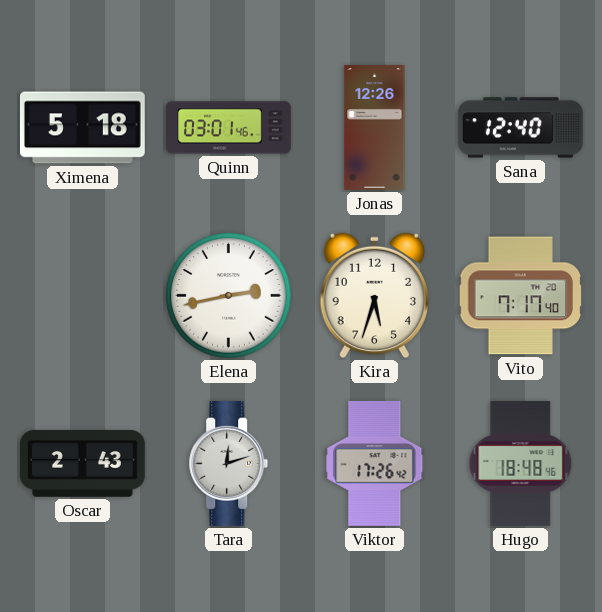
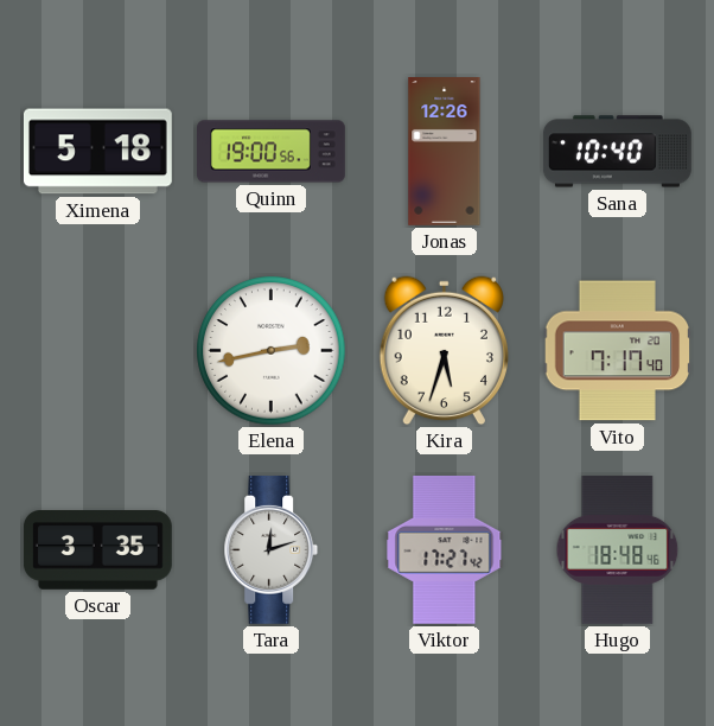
Quinn: 03:01 -> 19:00
Sana: 12:40 -> 10:40
Oscar: 2:43 -> 3:35
Viktor: 17:26 -> 17:27
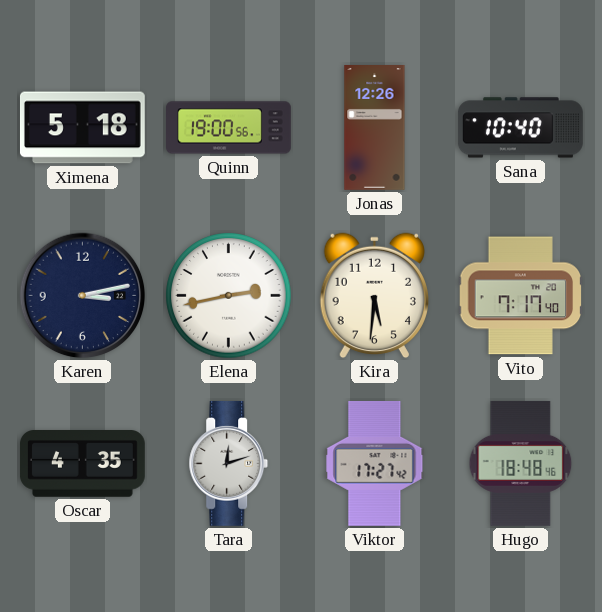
Karen: none -> 3:13
Kira: 5:33 -> 5:31
Oscar: 3:35 -> 4:35
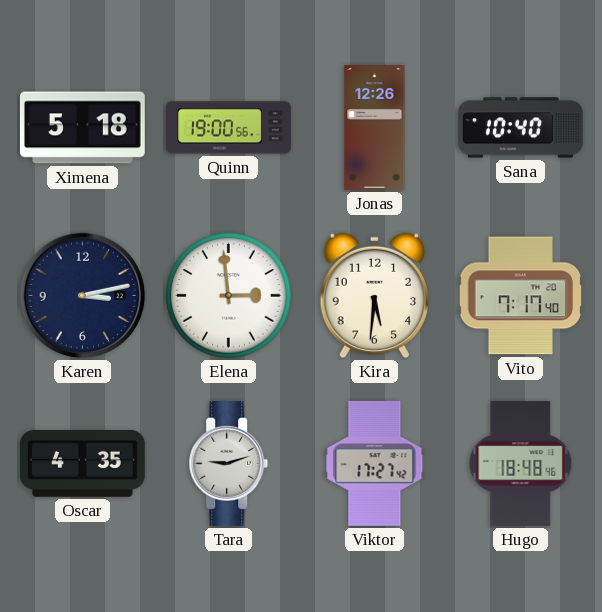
Elena: 2:43 -> 2:59
Tara: 12:12 -> 9:12
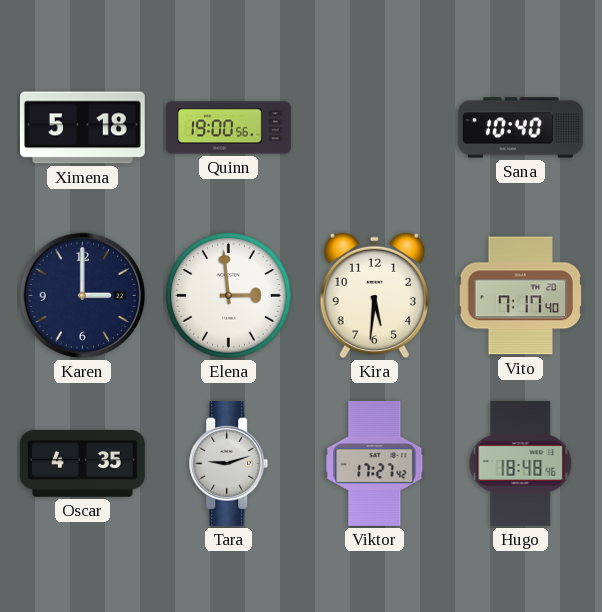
Jonas: 12:26 -> none
Karen: 3:13 -> 3:00
